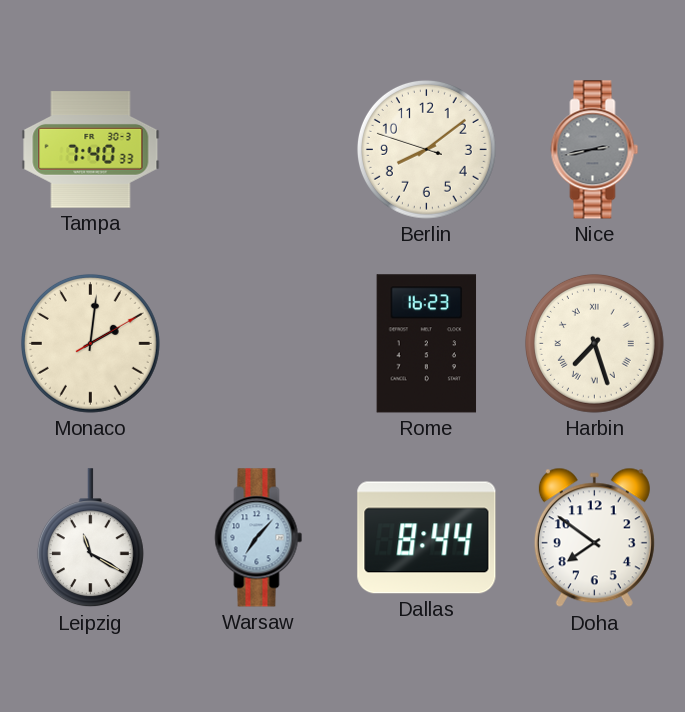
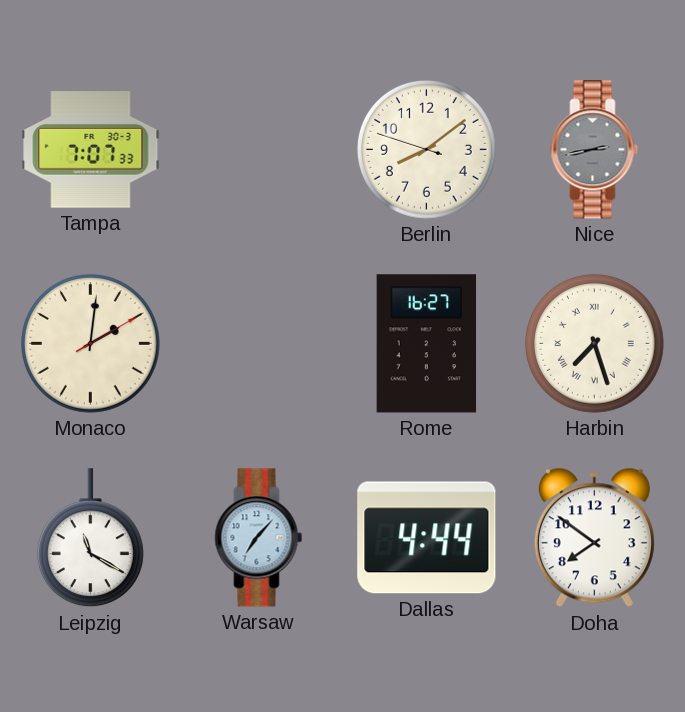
Tampa: 7:40 -> 7:07
Rome: 16:23 -> 16:27
Dallas: 8:44 -> 4:44
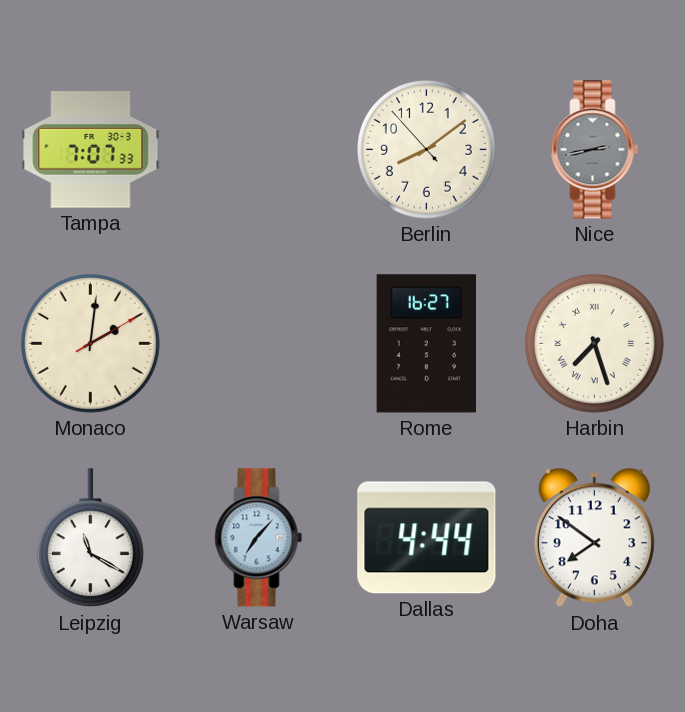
Berlin: 8:08:48 -> 8:08:53
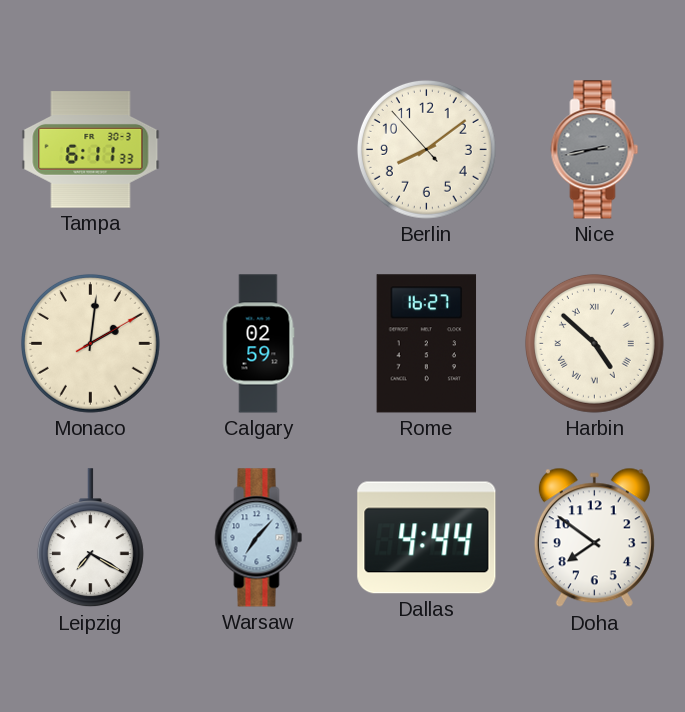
Tampa: 7:07 -> 6:11
Calgary: none -> 02:59
Harbin: 7:27 -> 4:52
Leipzig: 11:20 -> 7:20
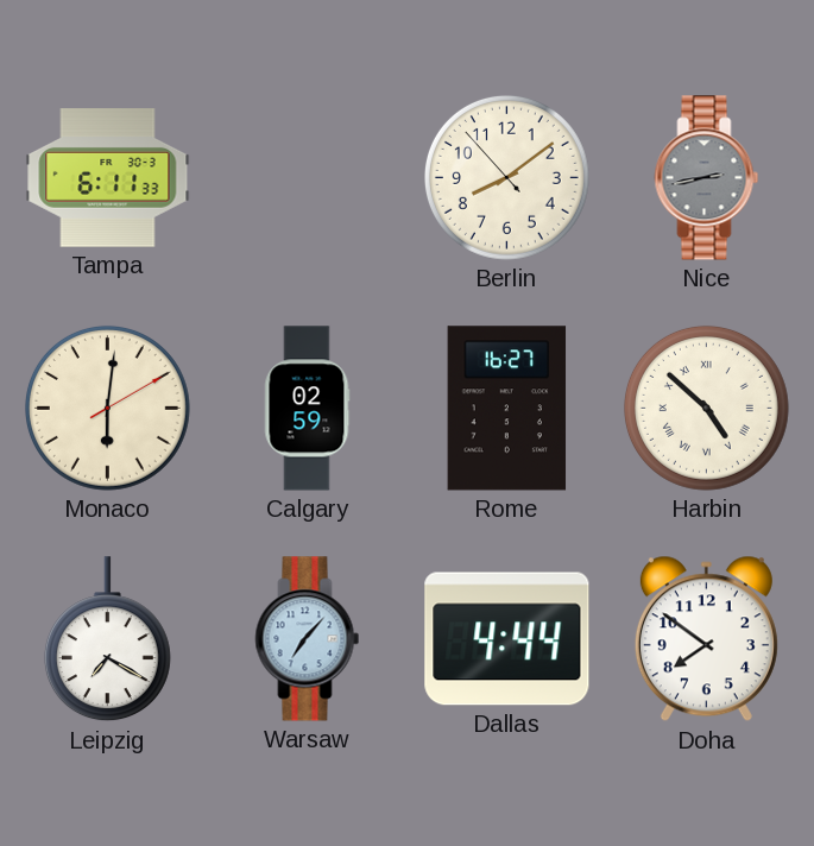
Monaco: 2:01 -> 6:01
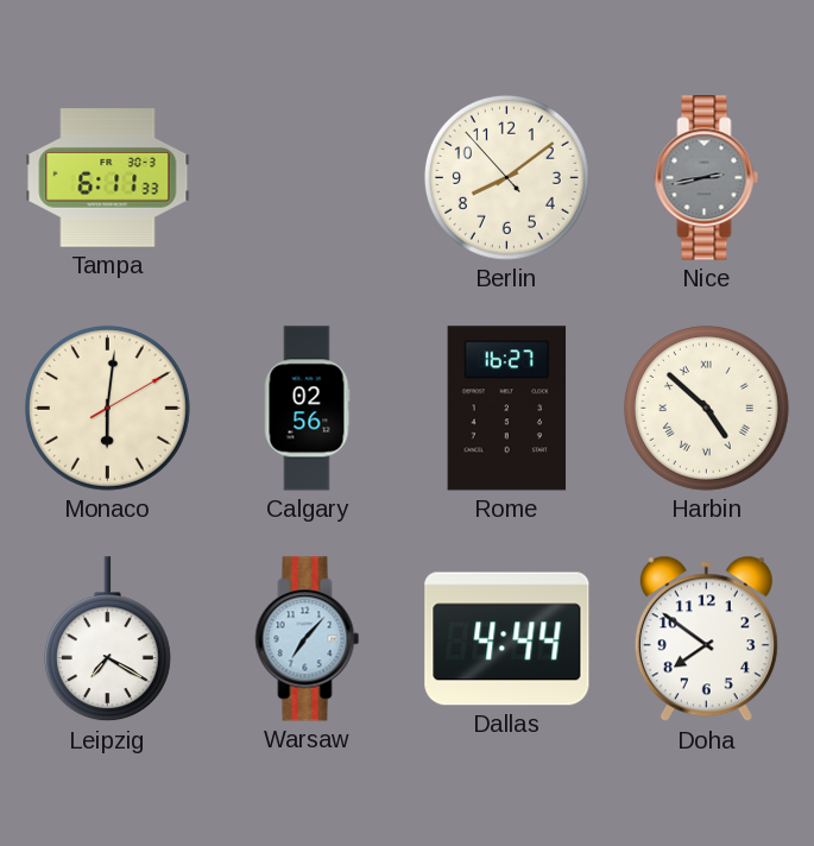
Calgary: 02:59 -> 02:56
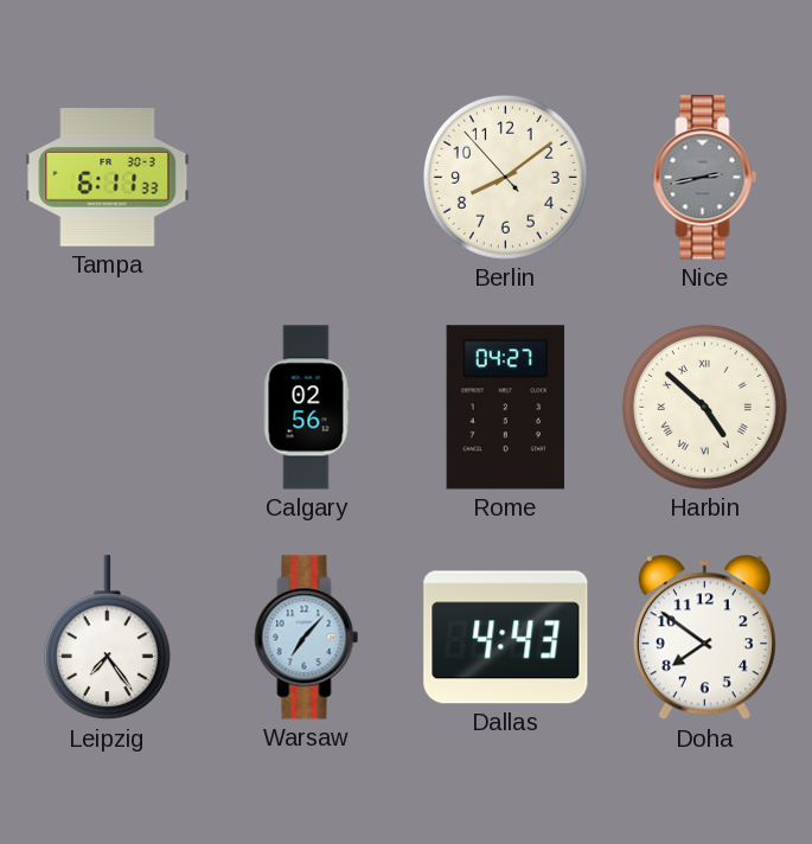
Monaco: 6:01 -> none
Rome: 16:27 -> 04:27
Leipzig: 7:20 -> 7:24
Dallas: 4:44 -> 4:43
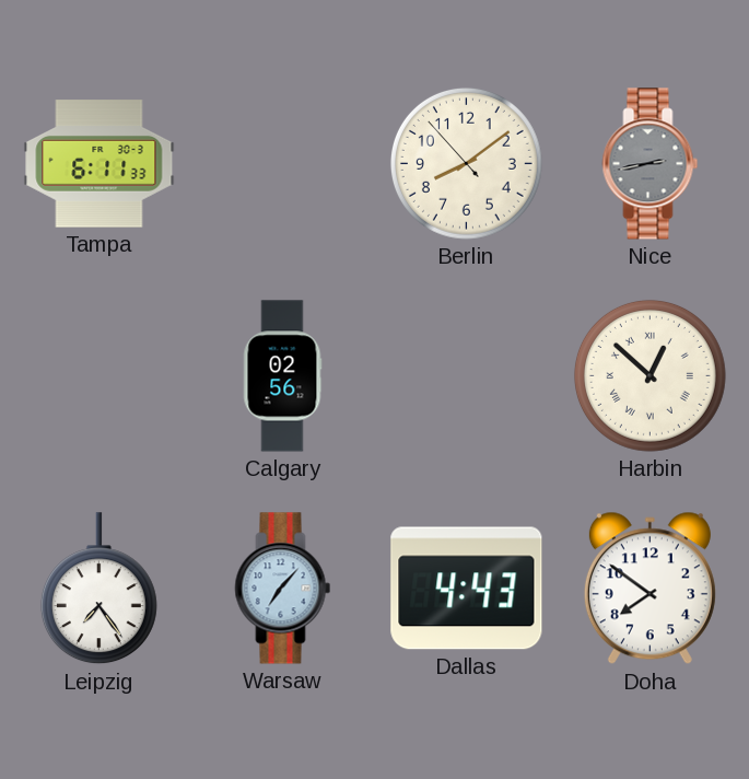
Rome: 04:27 -> none
Harbin: 4:52 -> 12:52
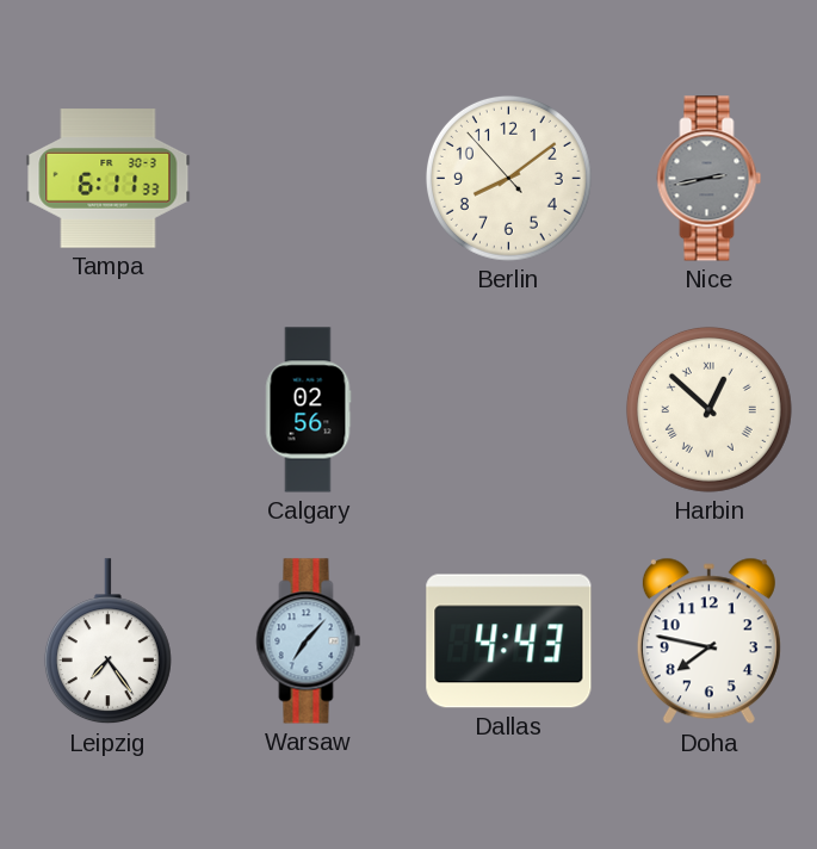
Doha: 7:51 -> 7:47
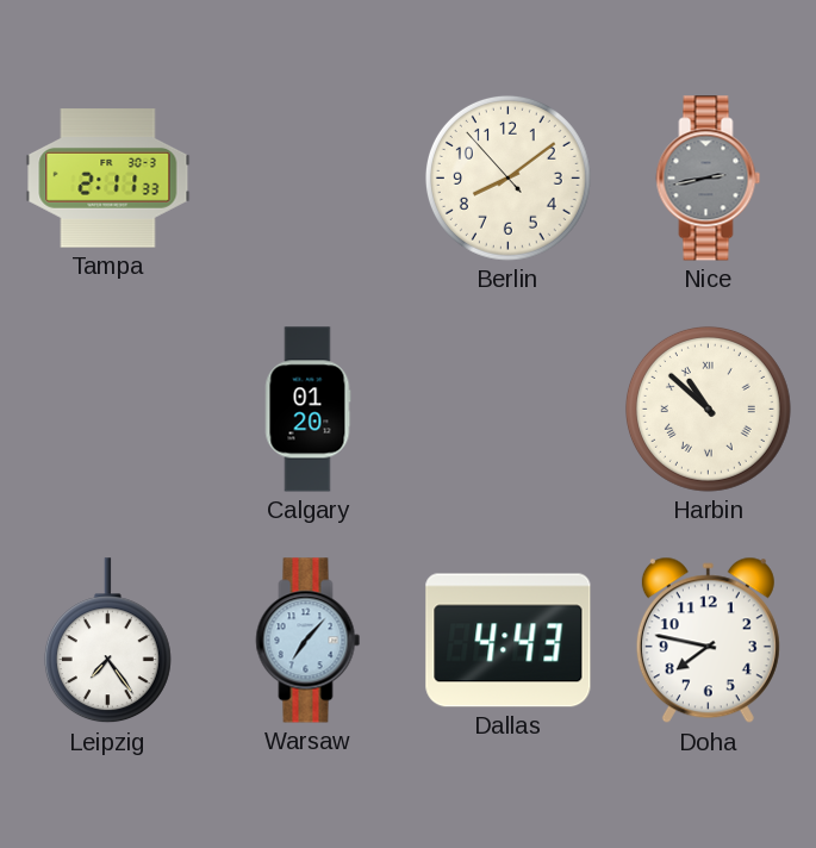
Tampa: 6:11 -> 2:11
Calgary: 02:56 -> 01:20
Harbin: 12:52 -> 10:52
